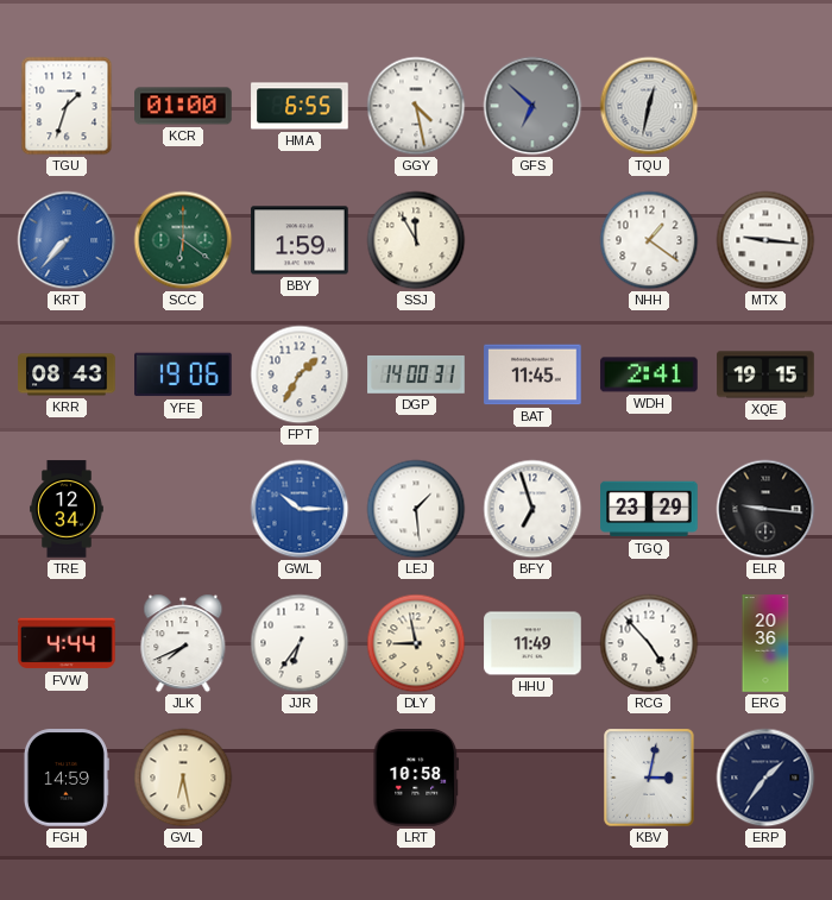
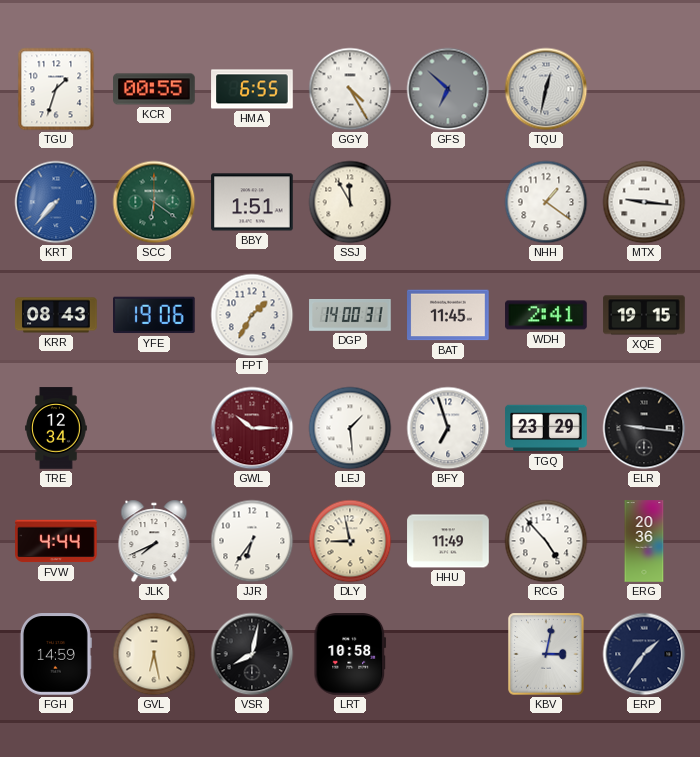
KCR: 01:00 -> 00:55
GGY: 4:28 -> 4:25
BBY: 1:59 -> 1:51
GWL dial: blue -> burgundy
VSR: none -> 8:02
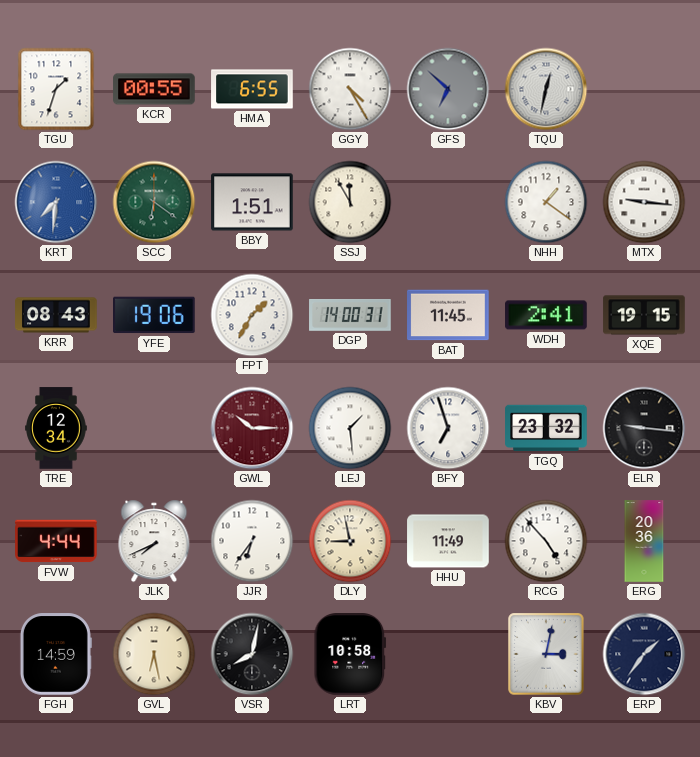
KRT: 7:37 -> 7:31
TGQ: 23:29 -> 23:32
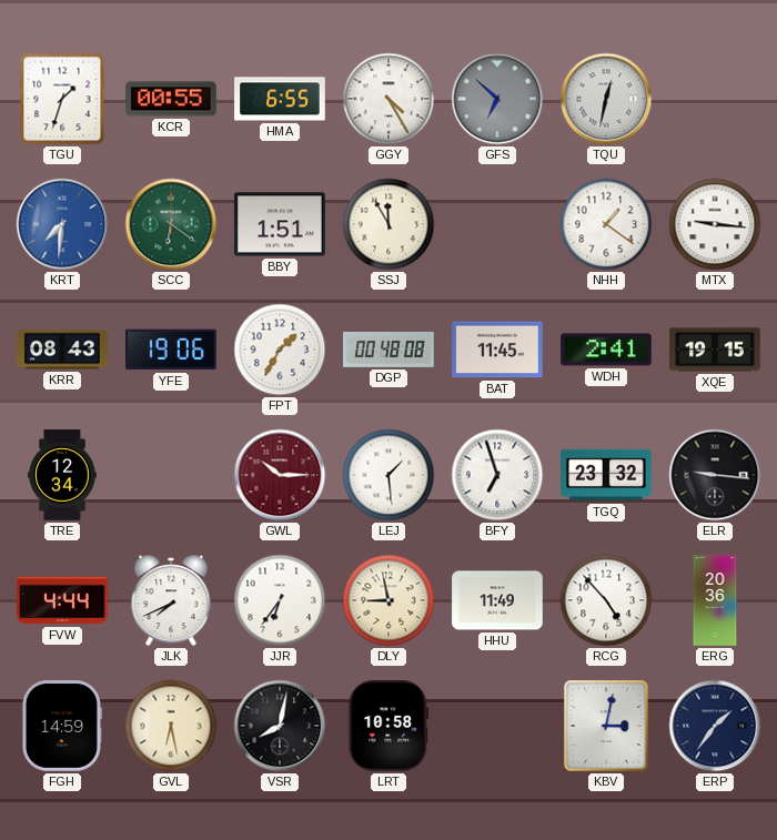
DGP: 14:00 -> 00:48
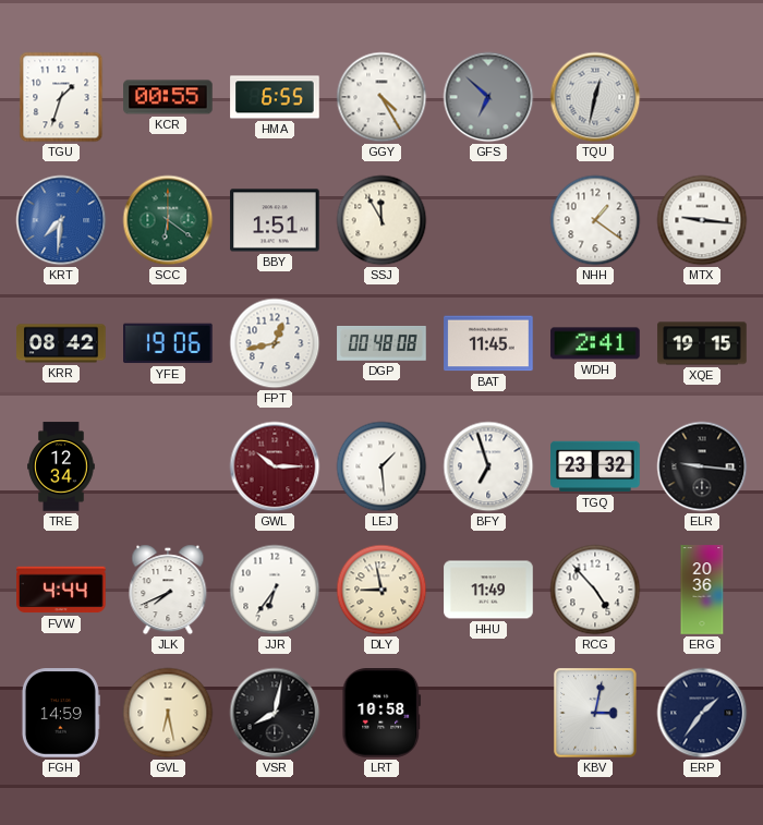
KRR: 08:43 -> 08:42
FPT: 1:35 -> 12:43
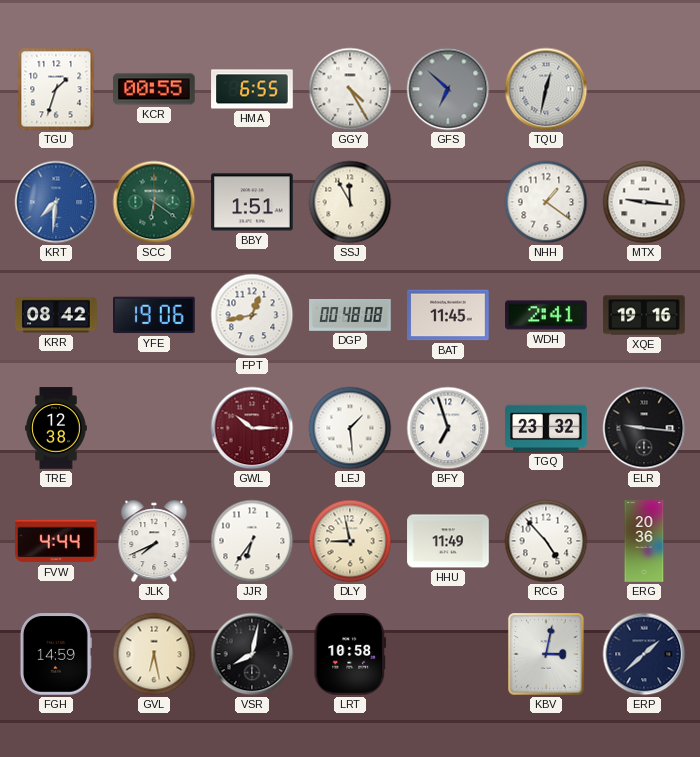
XQE: 19:15 -> 19:16
TRE: 12:34 -> 12:38
ERP: 1:36 -> 1:38
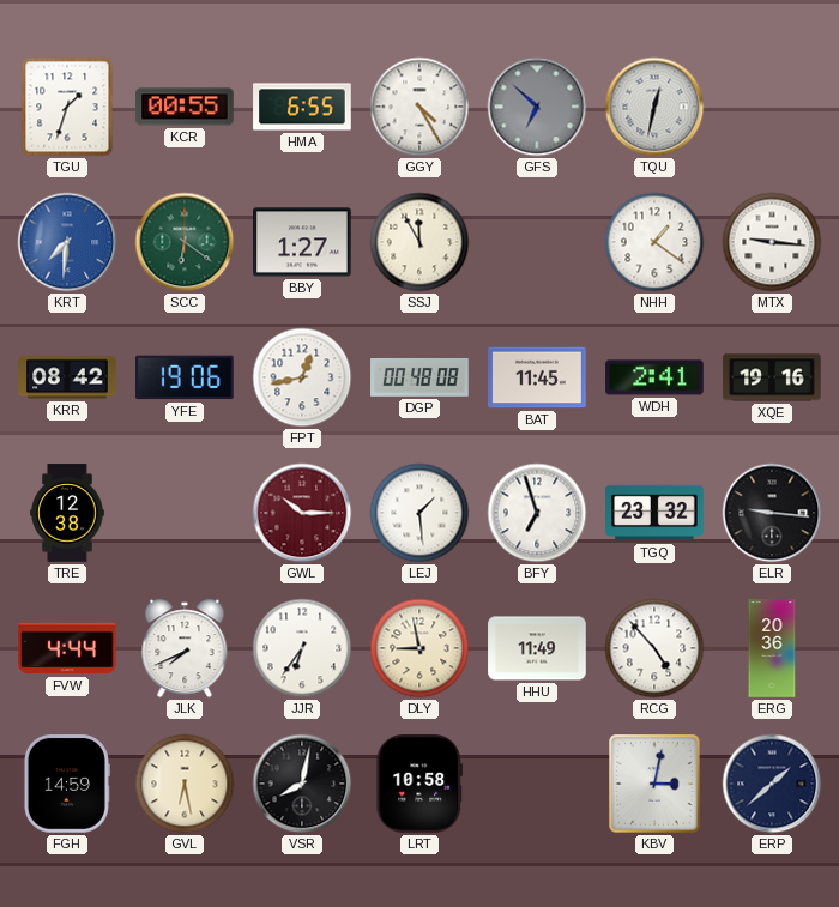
BBY: 1:51 -> 1:27
